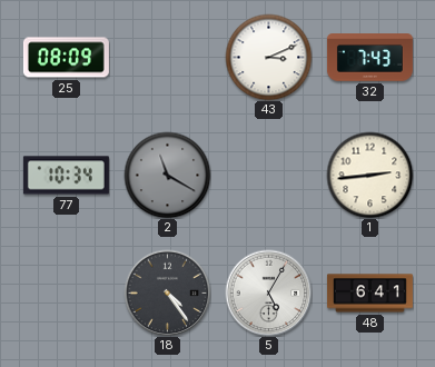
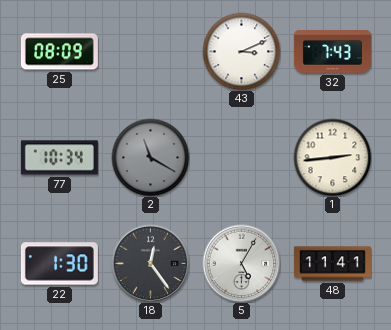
22: none -> 1:30
18: 4:24 -> 12:24
48: 6:41 -> 11:41
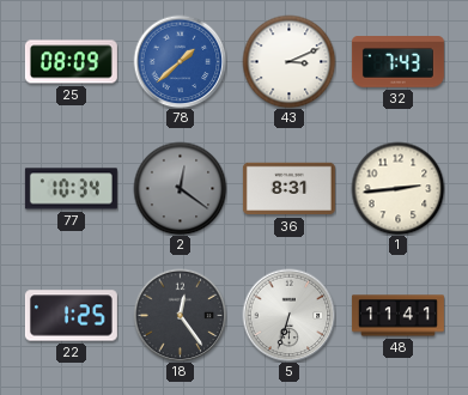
78: none -> 1:38
2: 11:20 -> 12:21
36: none -> 8:31
22: 1:30 -> 1:25
5: 5:05 -> 6:33
